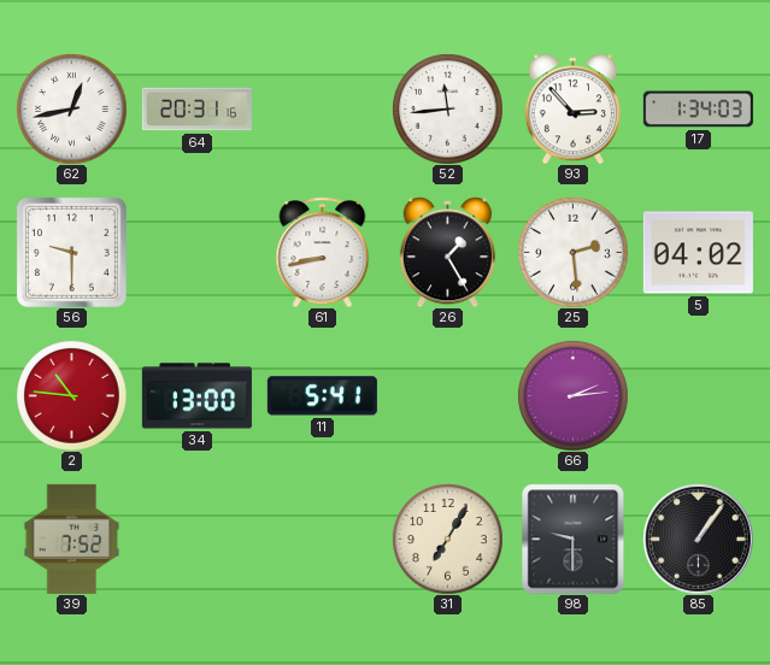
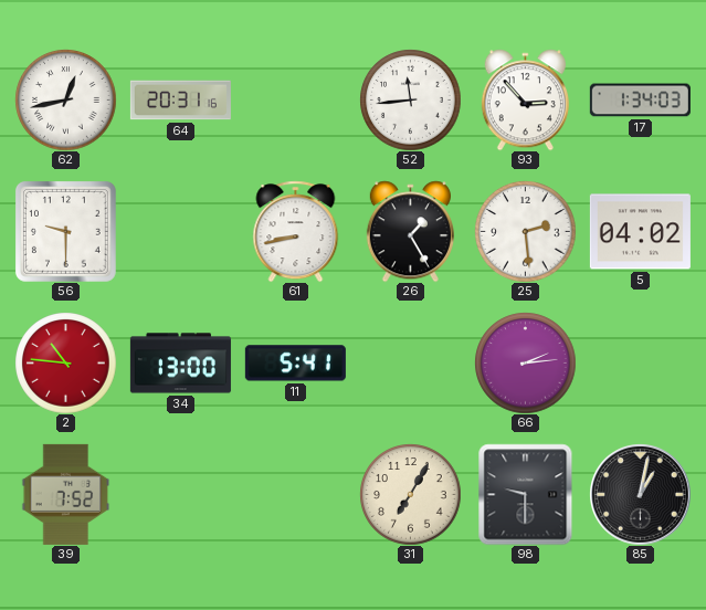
85: 1:06 -> 1:02
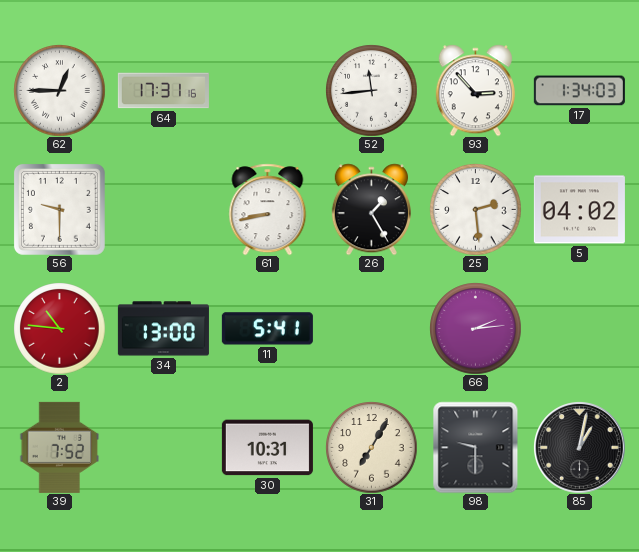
62: 12:43 -> 12:45
64: 20:31 -> 17:31
30: none -> 10:31
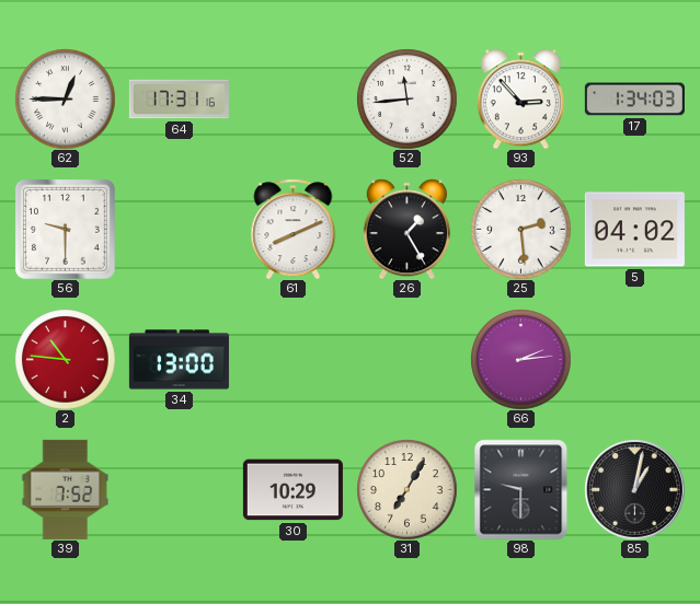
61: 8:43 -> 8:11
11: 5:41 -> none
30: 10:31 -> 10:29
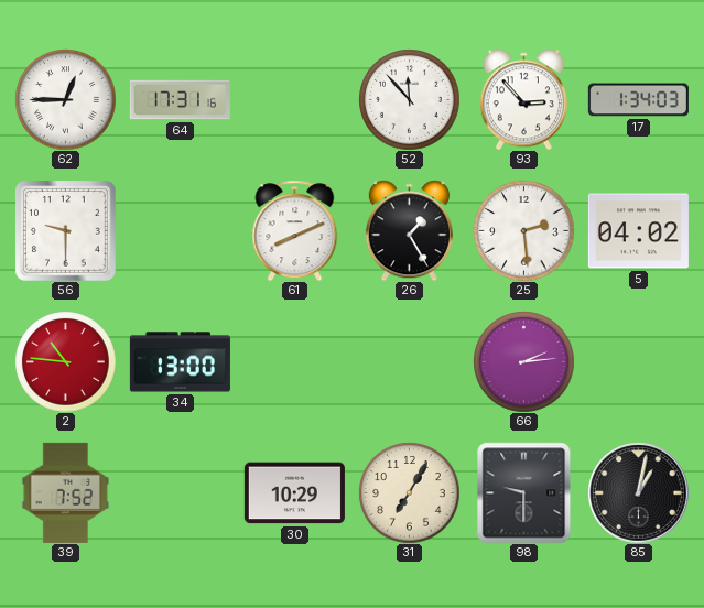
52: 11:44 -> 11:53
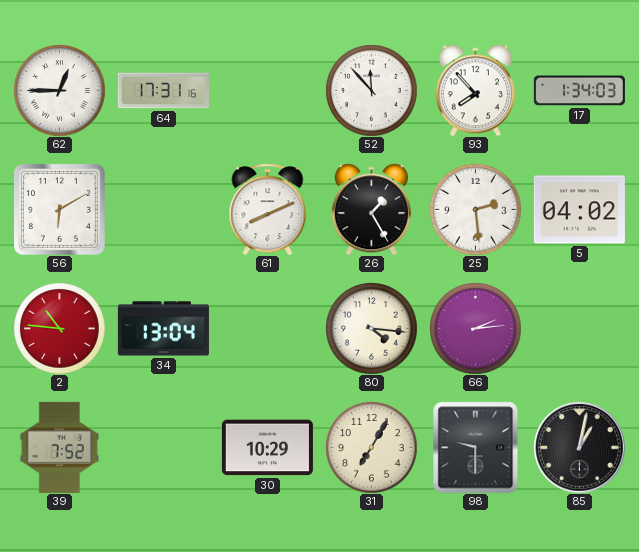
93: 2:53 -> 7:53
56: 9:30 -> 6:10
34: 13:00 -> 13:04
80: none -> 4:16
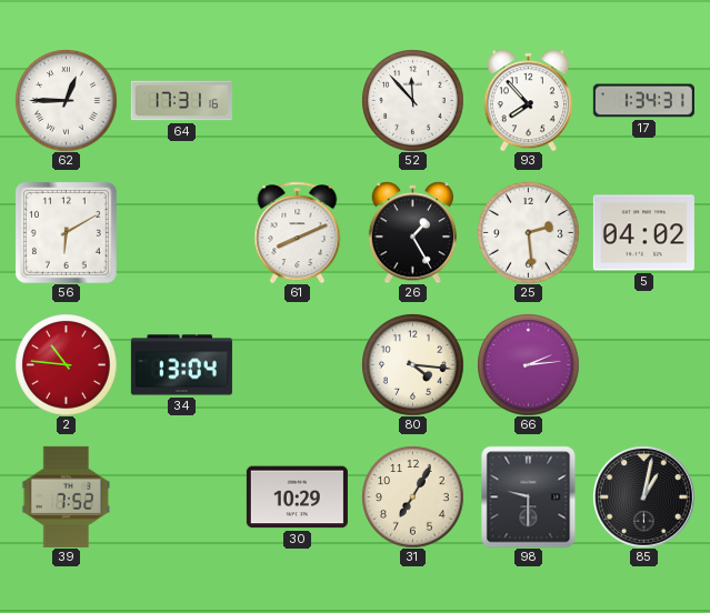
17: 1:34:03 -> 1:34:31
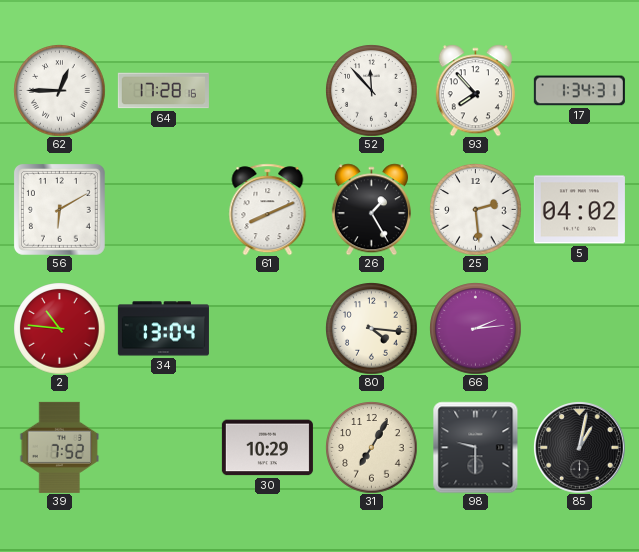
64: 17:31 -> 17:28
